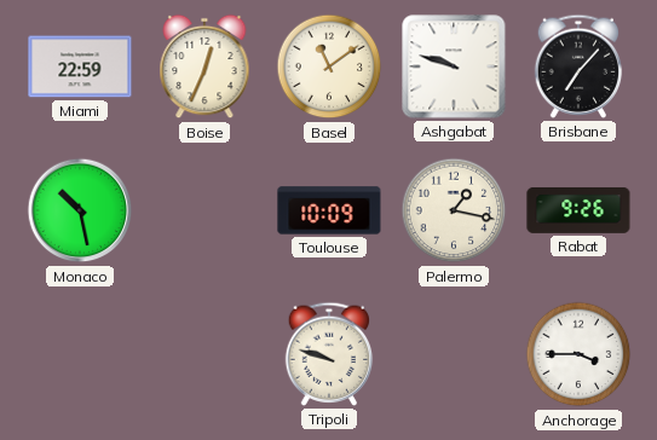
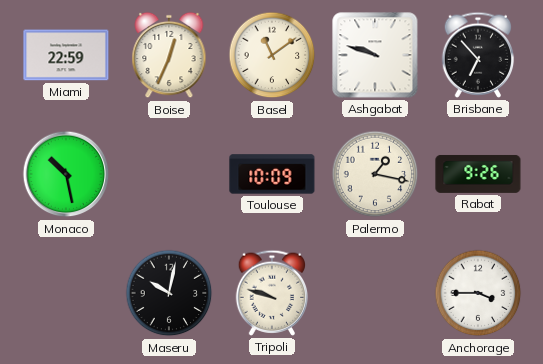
Brisbane: 7:07 -> 6:53
Maseru: none -> 10:02
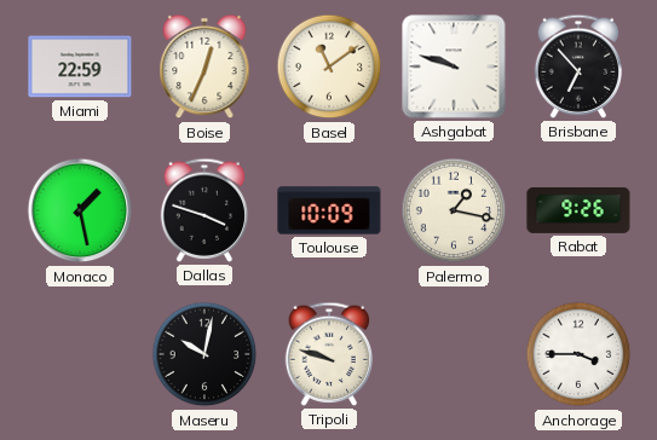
Monaco: 10:28 -> 1:28
Dallas: none -> 3:48
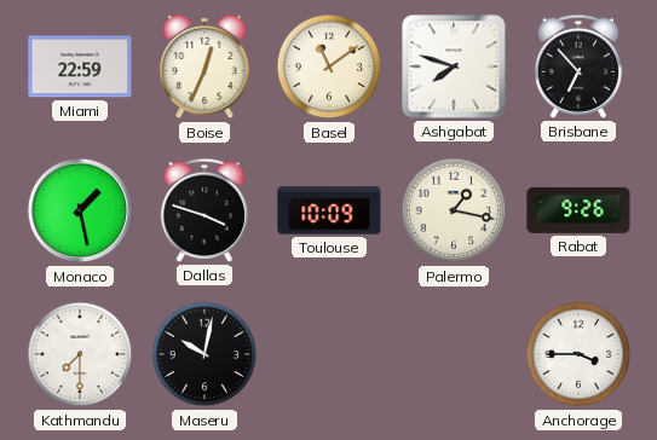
Ashgabat: 9:48 -> 7:48
Kathmandu: none -> 7:30
Tripoli: 9:48 -> none
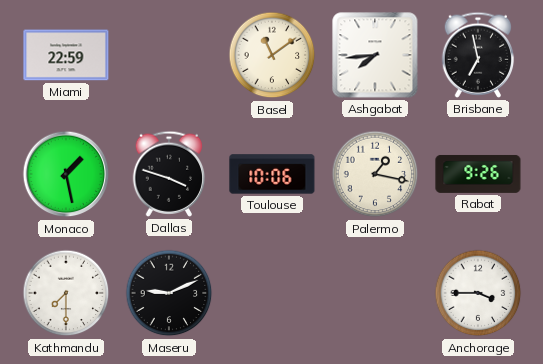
Boise: 12:34 -> none
Ashgabat: 7:48 -> 7:44
Brisbane: 6:53 -> 6:58
Toulouse: 10:09 -> 10:06
Maseru: 10:02 -> 9:11
